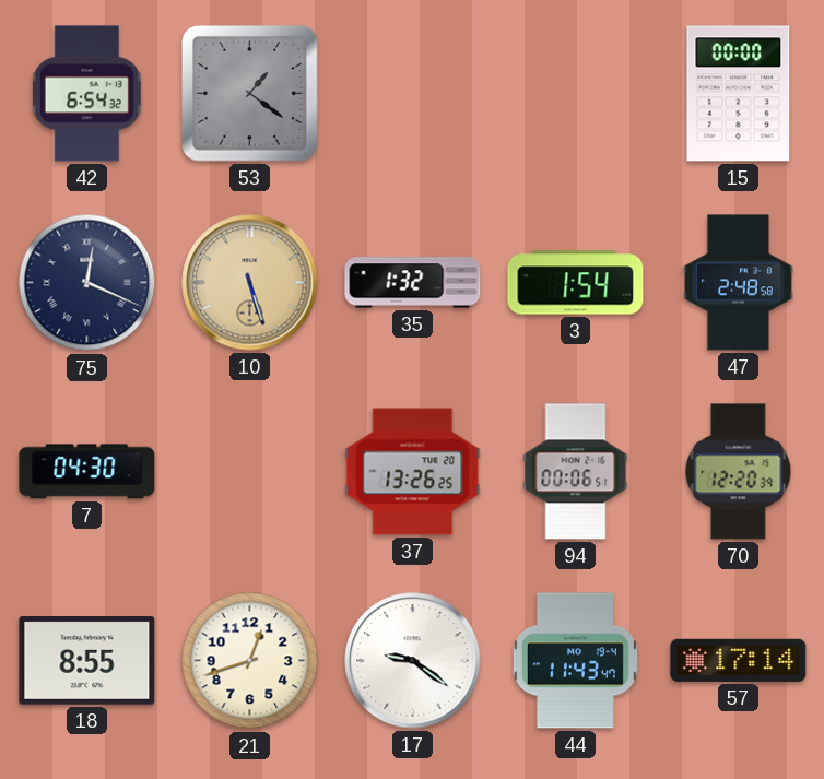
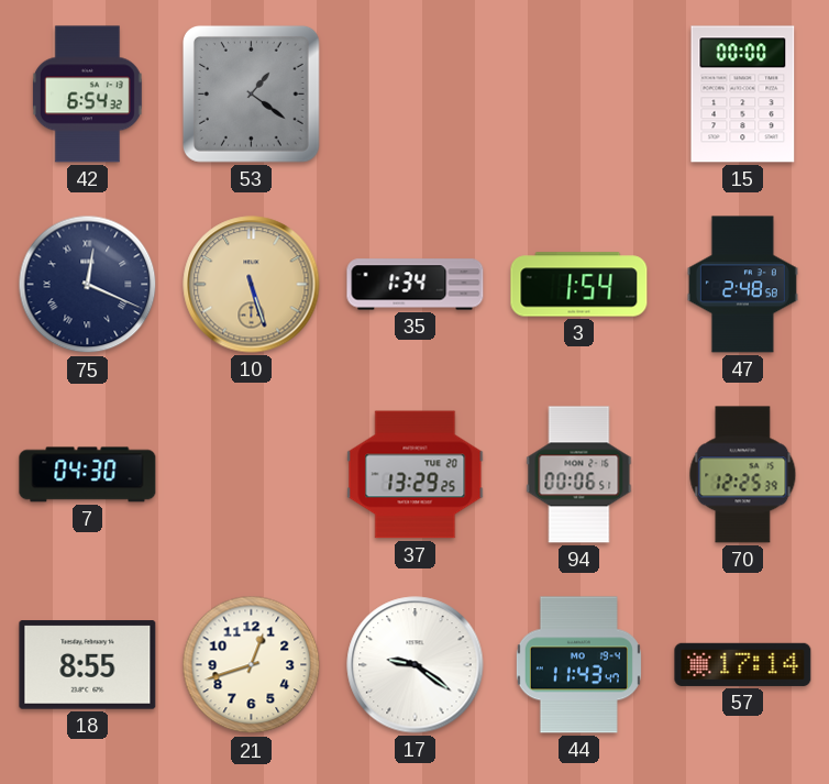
35: 1:32 -> 1:34
37: 13:26 -> 13:29
70: 12:20 -> 12:25
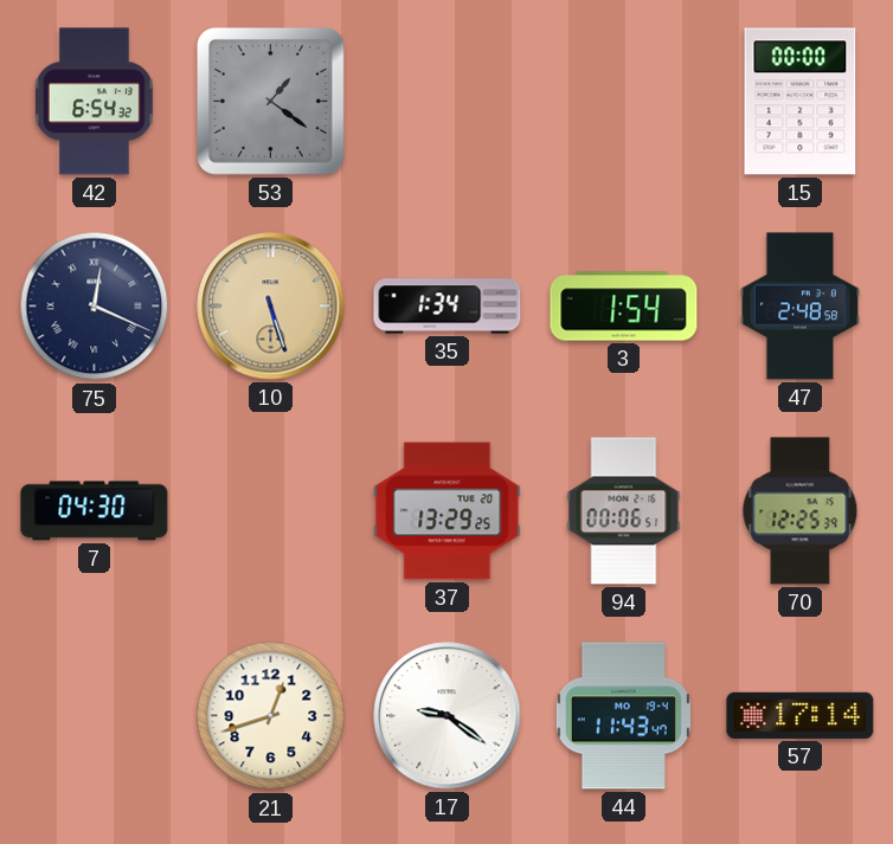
18: 8:55 -> none
